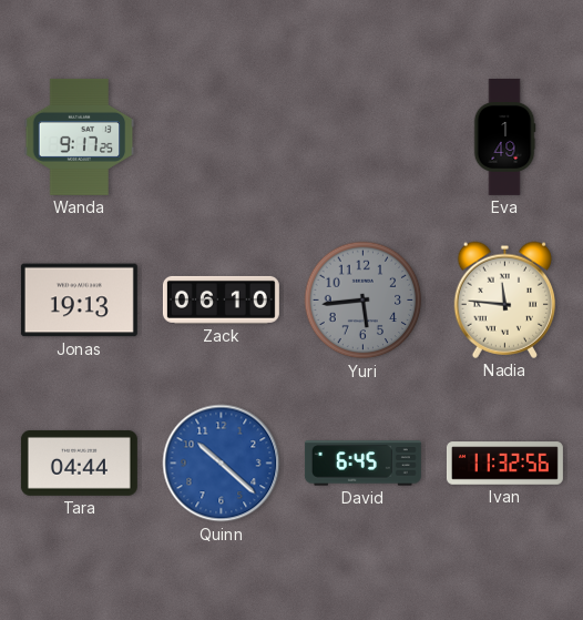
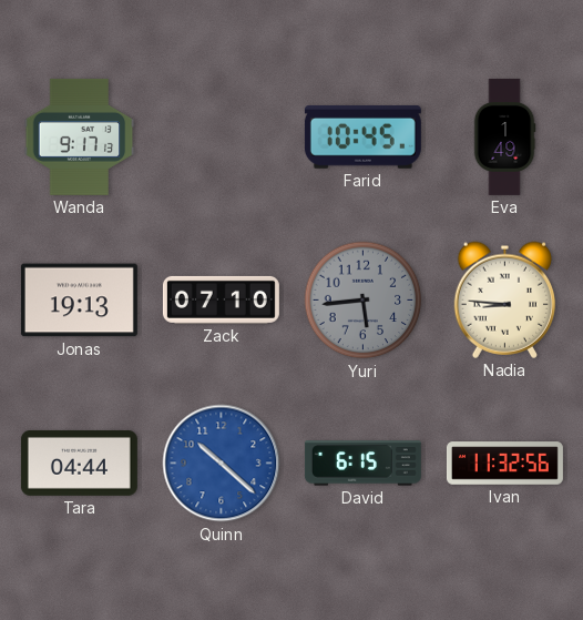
Wanda: 9:17:25 -> 9:17:13
Farid: none -> 10:45
Zack: 06:10 -> 07:10
Nadia: 11:46 -> 8:46
David: 6:45 -> 6:15
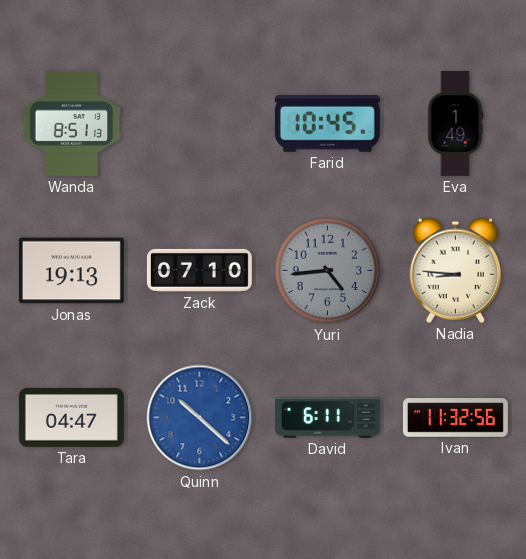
Wanda: 9:17 -> 8:51
Yuri: 5:44 -> 4:44
Tara: 04:44 -> 04:47
David: 6:15 -> 6:11
